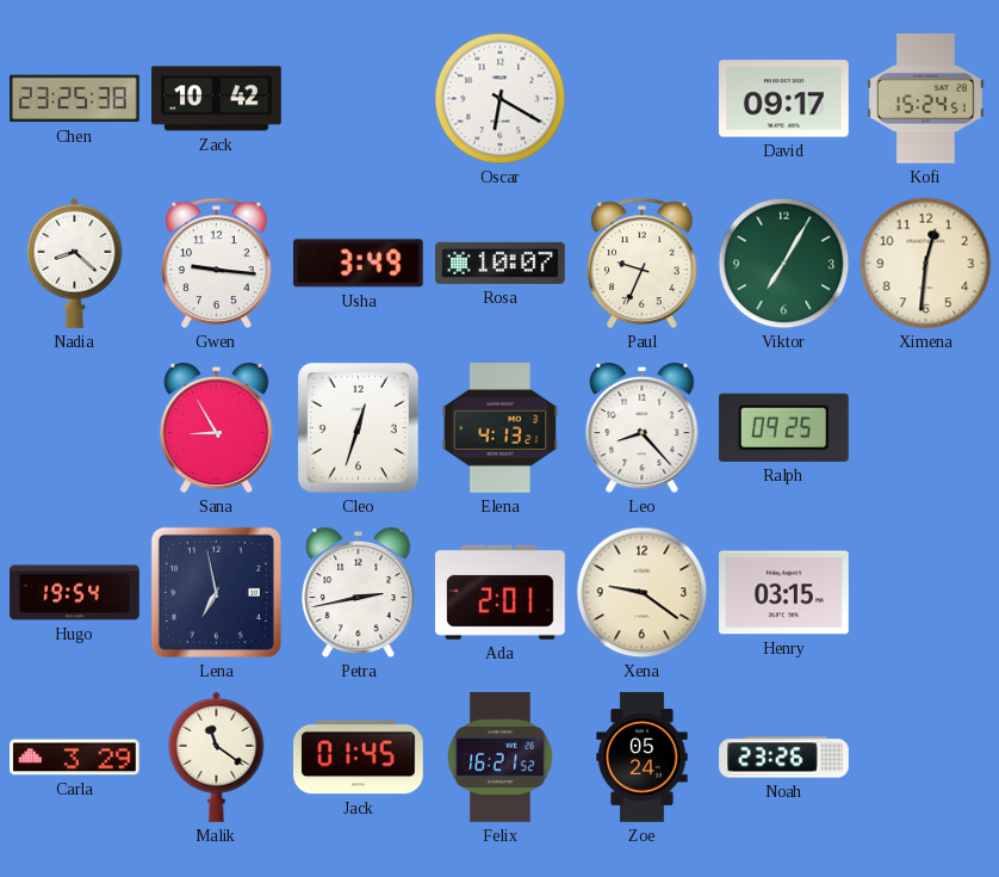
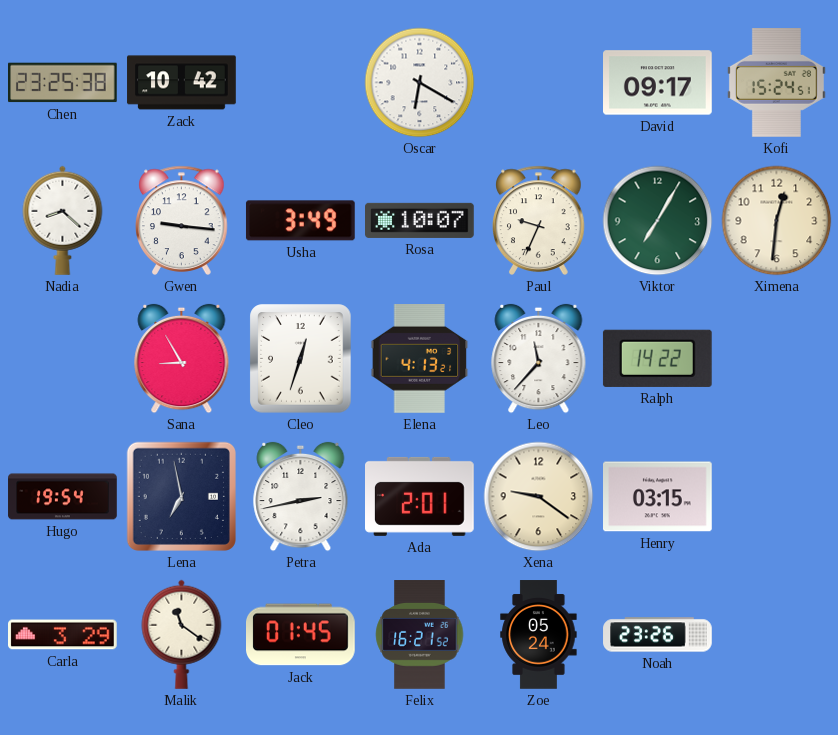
Leo: 8:23 -> 11:37
Ralph: 09:25 -> 14:22
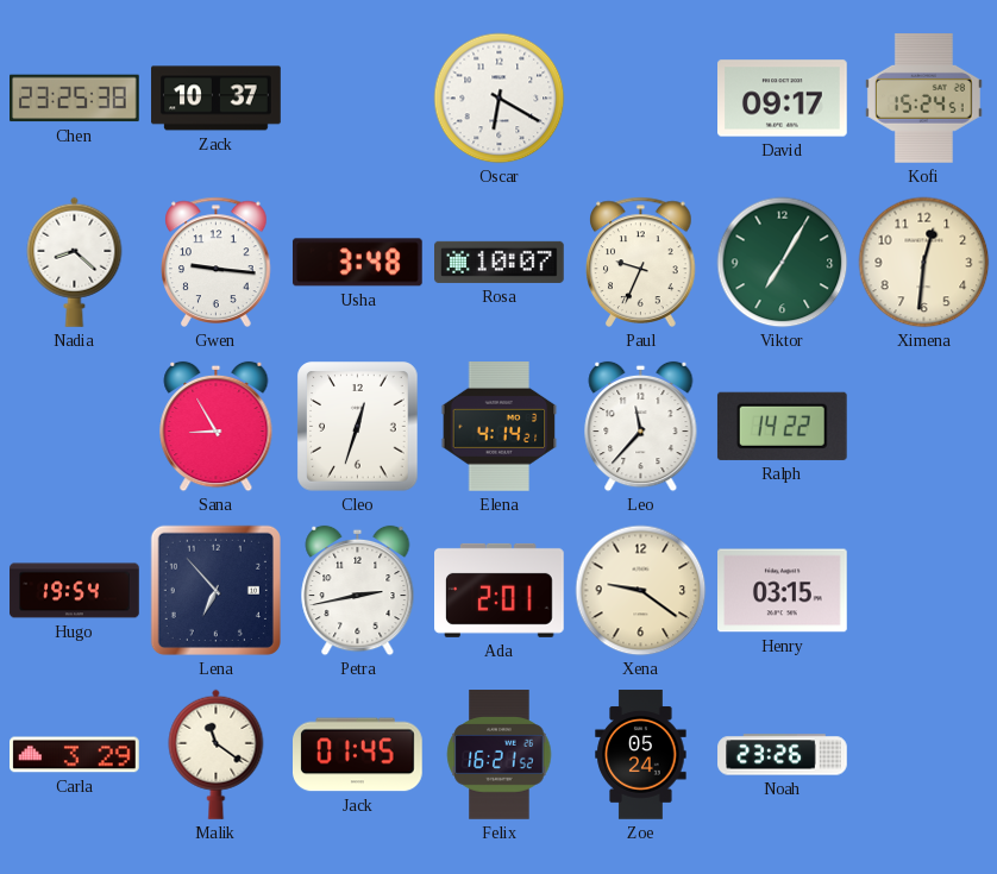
Zack: 10:42 -> 10:37
Usha: 3:49 -> 3:48
Elena: 4:13 -> 4:14
Lena: 6:58 -> 6:53
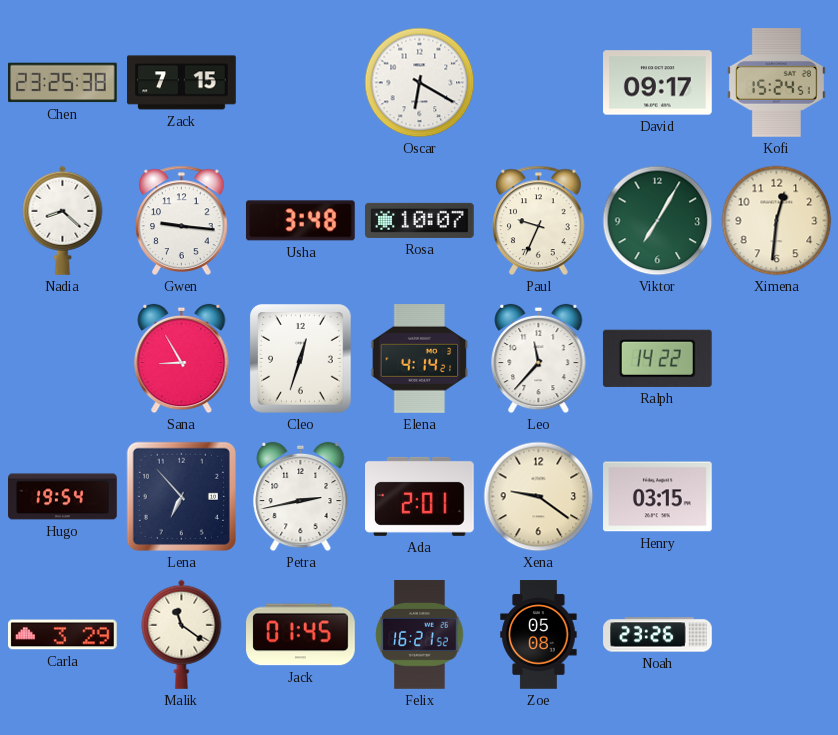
Zack: 10:37 -> 7:15
Zoe: 05:24 -> 05:08
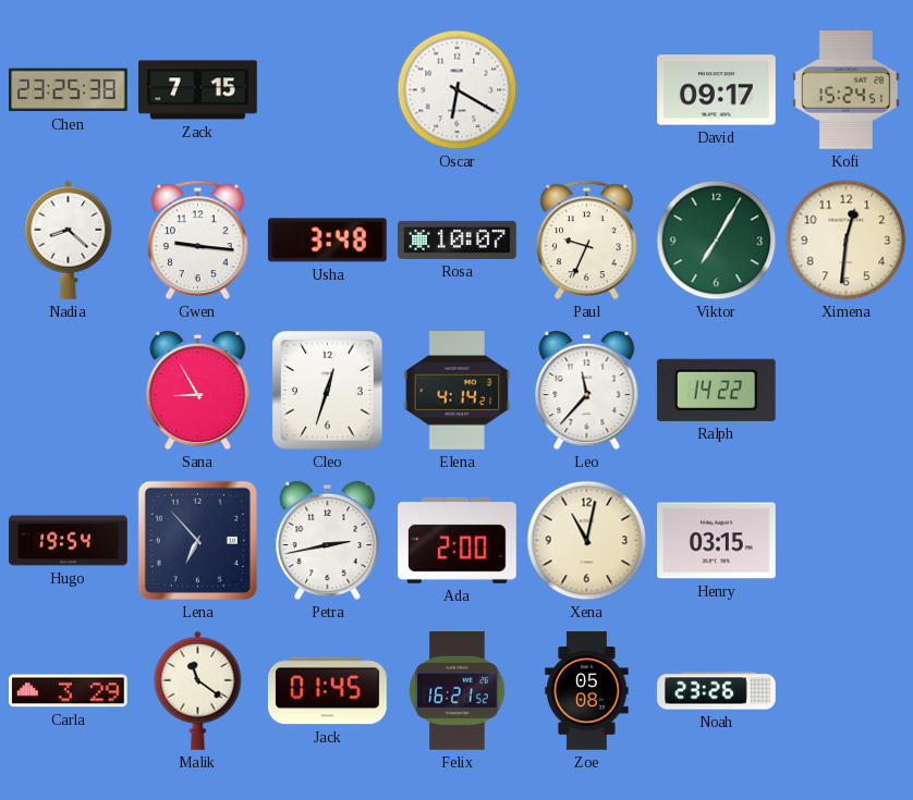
Ada: 2:01 -> 2:00
Xena: 9:21 -> 11:02
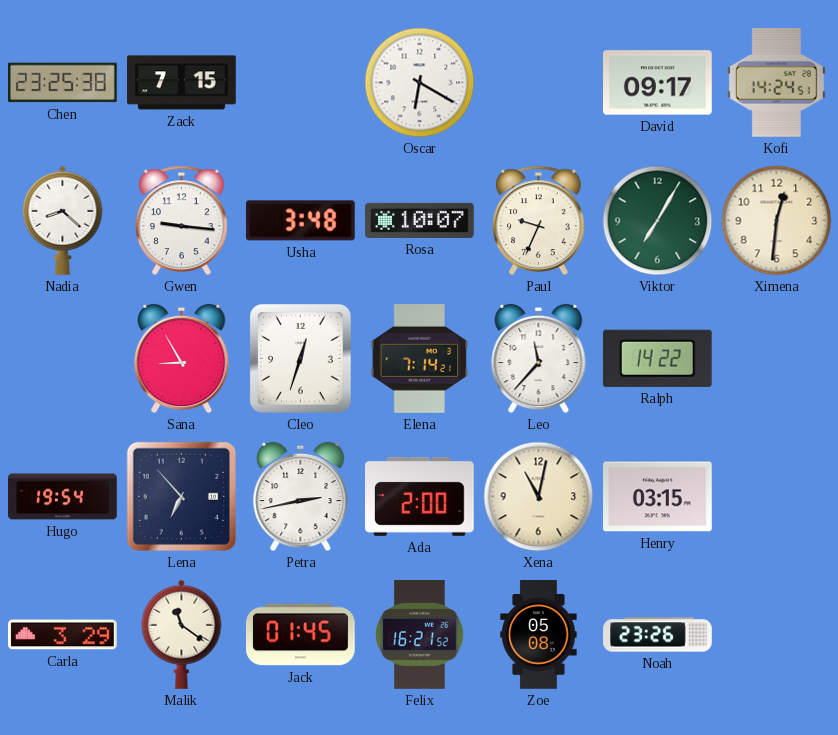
Kofi: 15:24 -> 14:24
Elena: 4:14 -> 7:14
